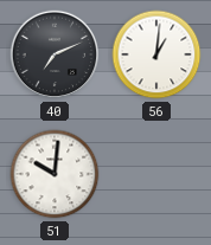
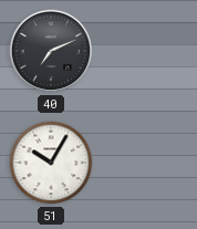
56: 1:01 -> none
51: 10:01 -> 10:05
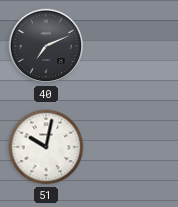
51: 10:05 -> 10:02
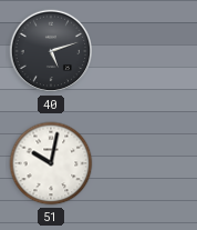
40: 7:11 -> 5:12
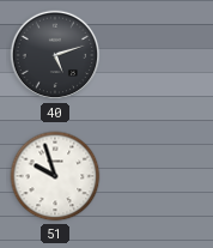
51: 10:02 -> 9:57
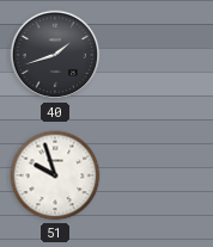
40: 5:12 -> 1:42
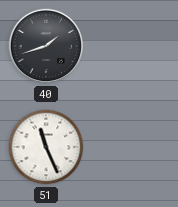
51: 9:57 -> 11:26
